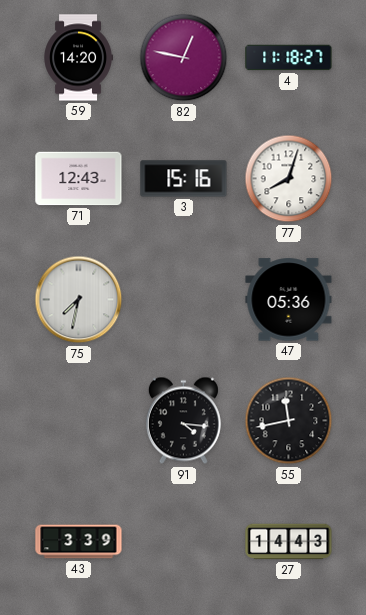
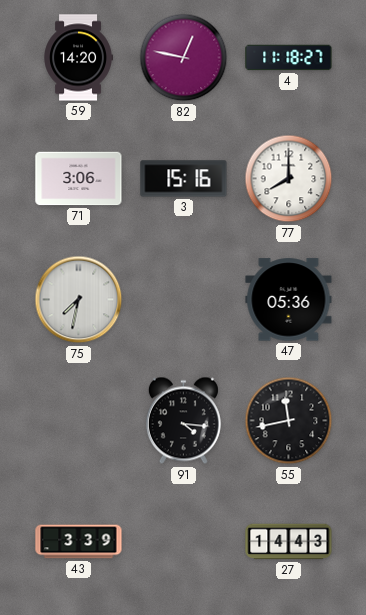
71: 12:43 -> 3:06
77: 8:03 -> 8:00
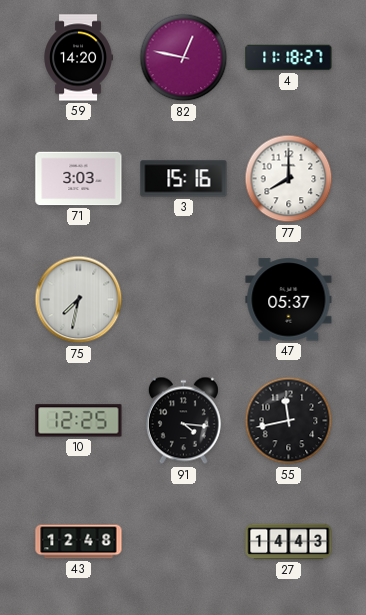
71: 3:06 -> 3:03
47: 05:36 -> 05:37
10: none -> 12:25
43: 3:39 -> 12:48
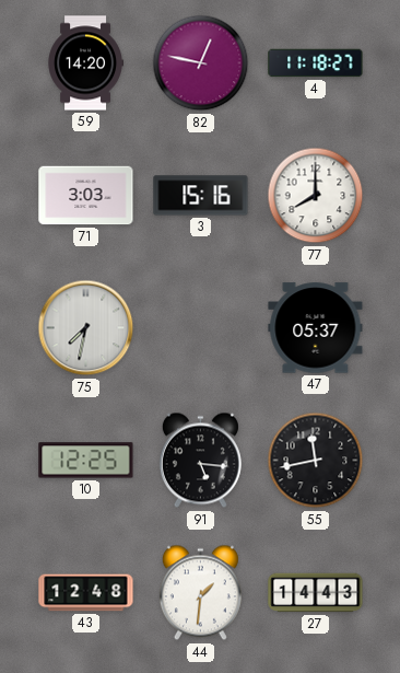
91: 4:16 -> 5:16
44: none -> 1:31
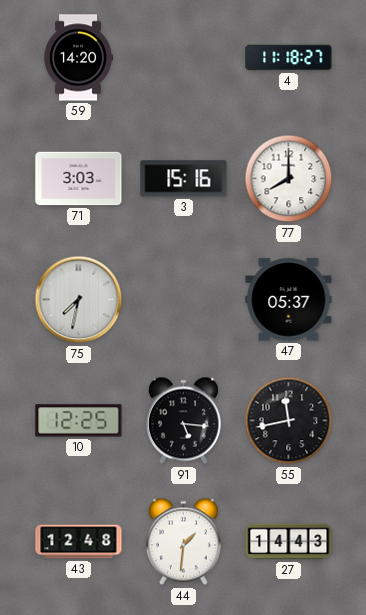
82: 12:47 -> none
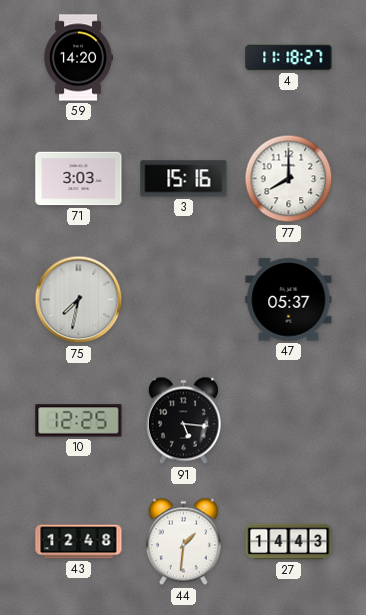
55: 11:43 -> none
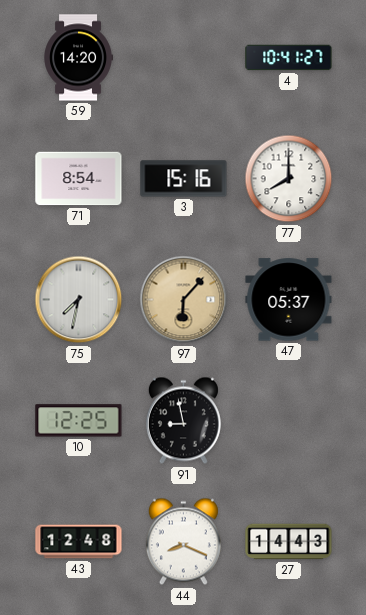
4: 11:18 -> 10:41
71: 3:03 -> 8:54
97: none -> 6:07
91: 5:16 -> 8:58
44: 1:31 -> 8:19
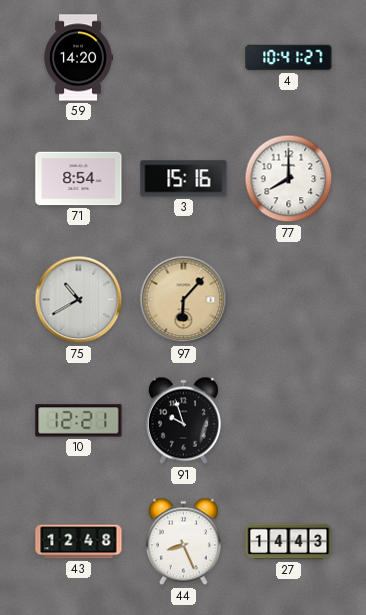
75: 7:32 -> 10:40
47: 05:37 -> none
10: 12:25 -> 12:21
91: 8:58 -> 9:57
44: 8:19 -> 8:26
